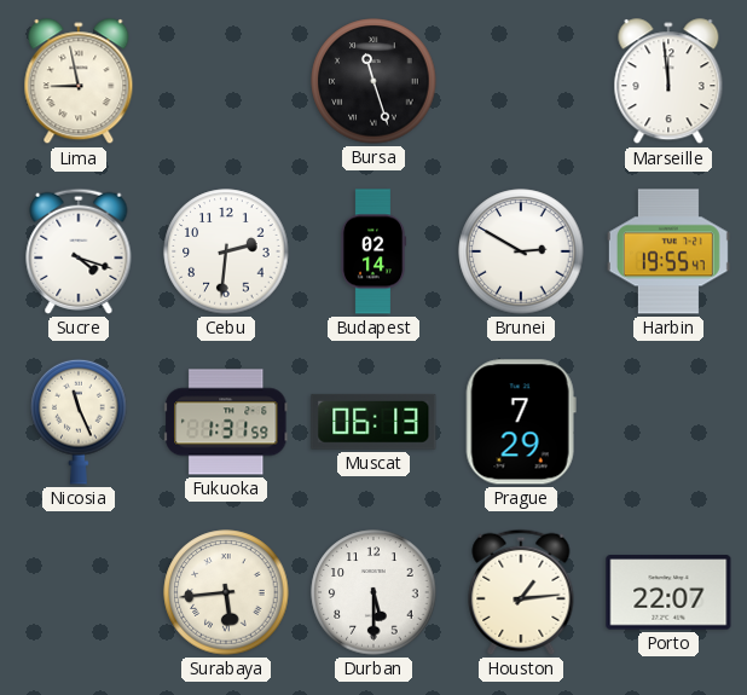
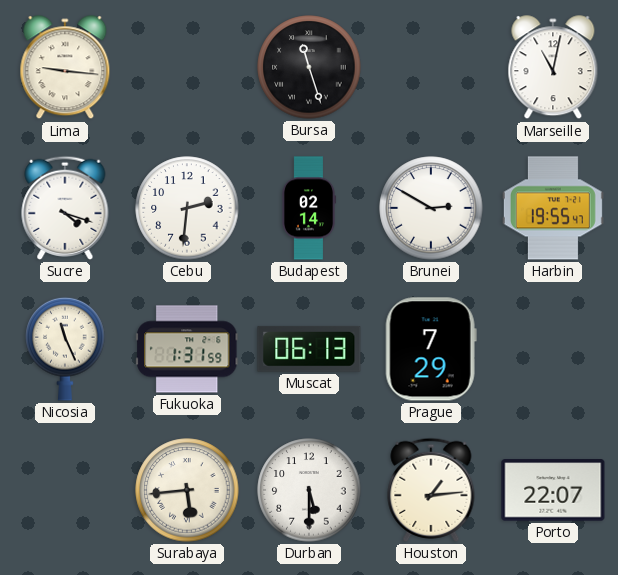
Lima: 8:58 -> 9:16
Marseille: 11:59 -> 11:02
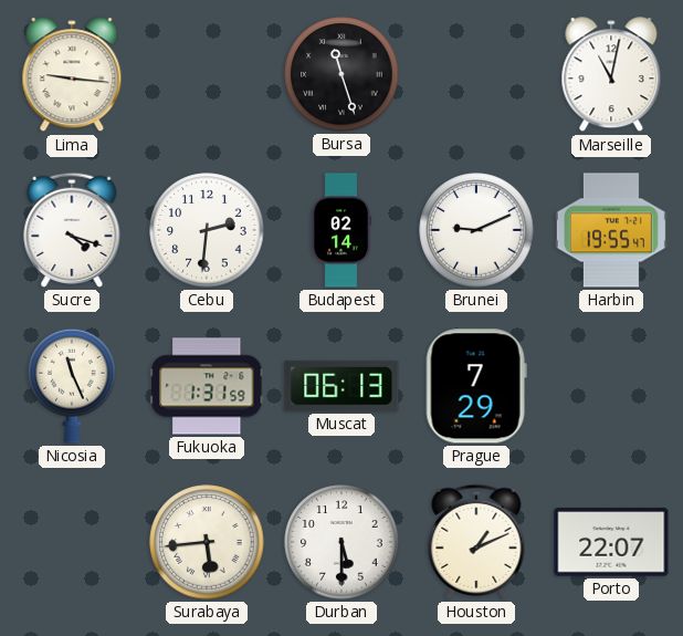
Brunei: 2:50 -> 9:11
Houston: 1:14 -> 1:11
